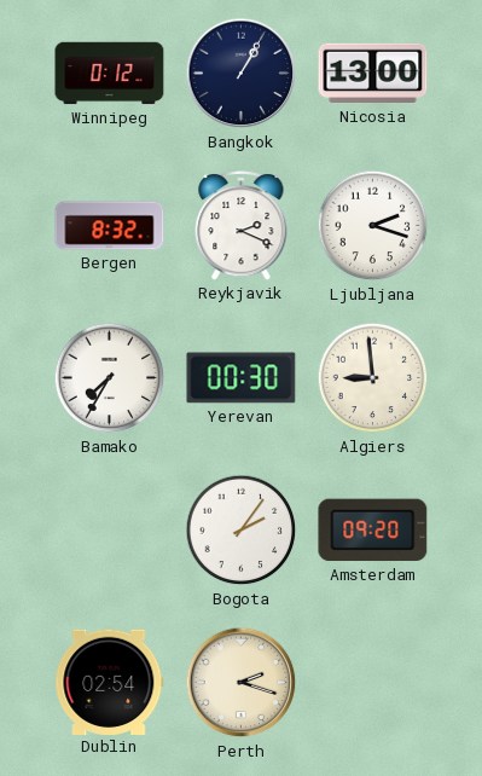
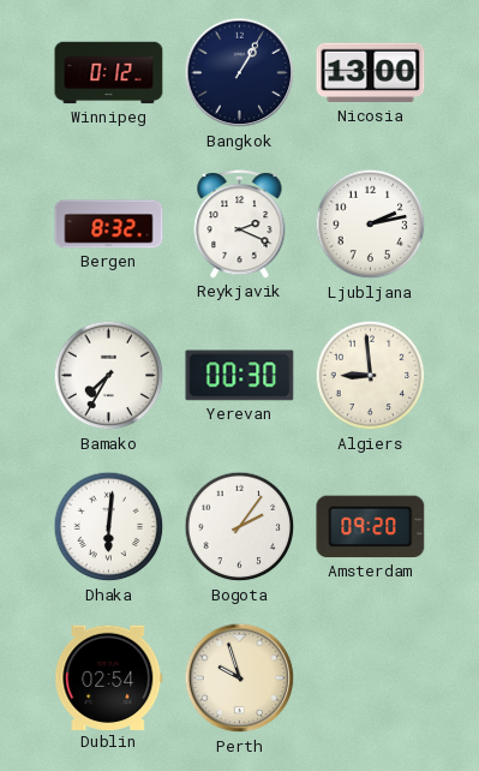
Ljubljana: 2:18 -> 2:13
Dhaka: none -> 6:01
Perth: 2:18 -> 9:57
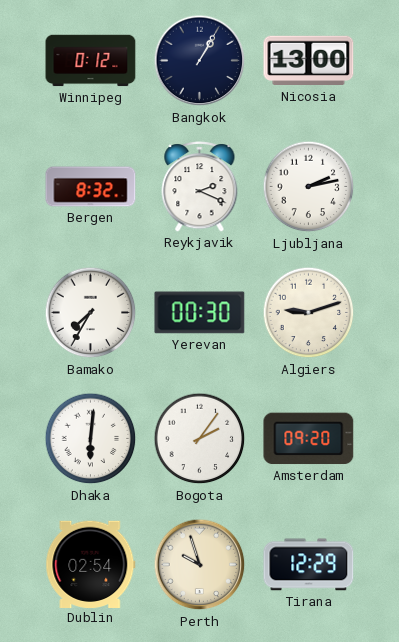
Algiers: 8:59 -> 9:12
Tirana: none -> 12:29
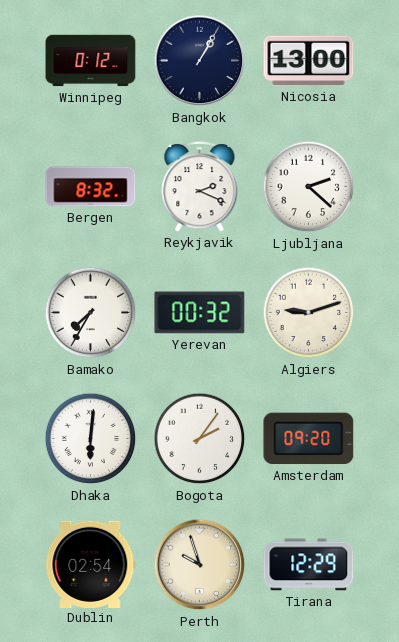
Ljubljana: 2:13 -> 2:22
Yerevan: 00:30 -> 00:32
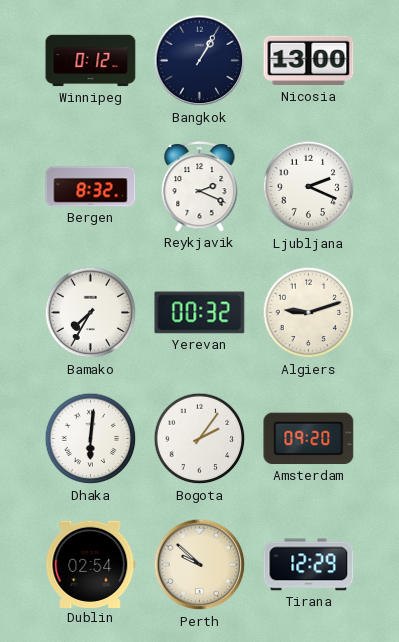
Ljubljana: 2:22 -> 2:19
Perth: 9:57 -> 9:52
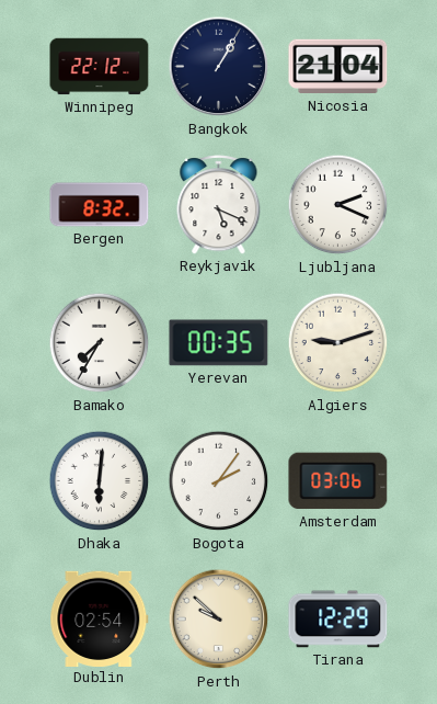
Winnipeg: 0:12 -> 22:12
Nicosia: 13:00 -> 21:04
Reykjavik: 2:19 -> 5:19
Yerevan: 00:32 -> 00:35
Amsterdam: 09:20 -> 03:06
